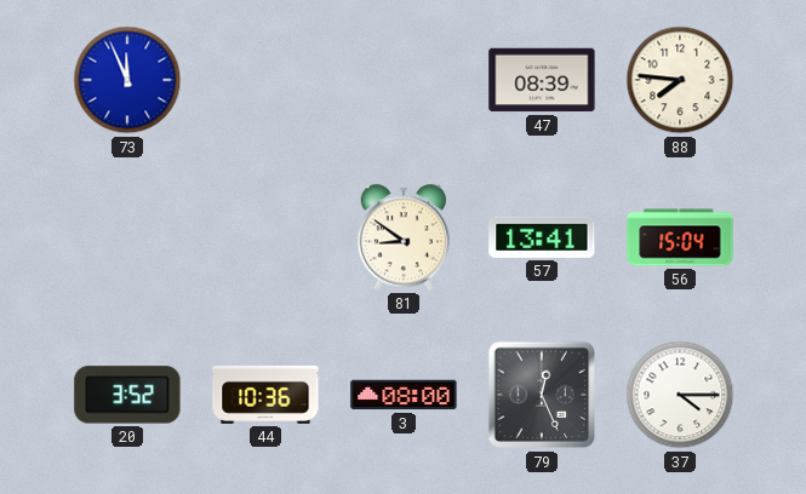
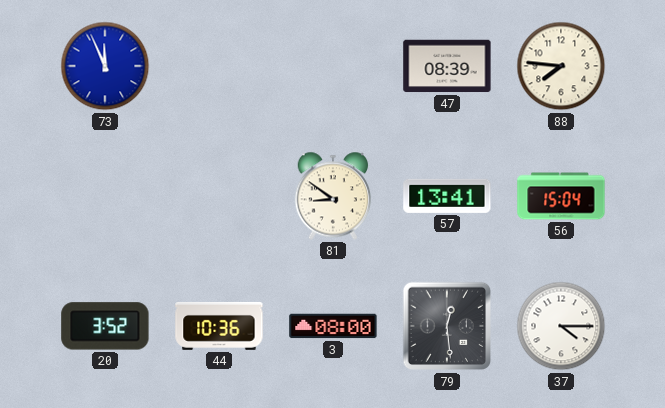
79: 12:26 -> 12:29
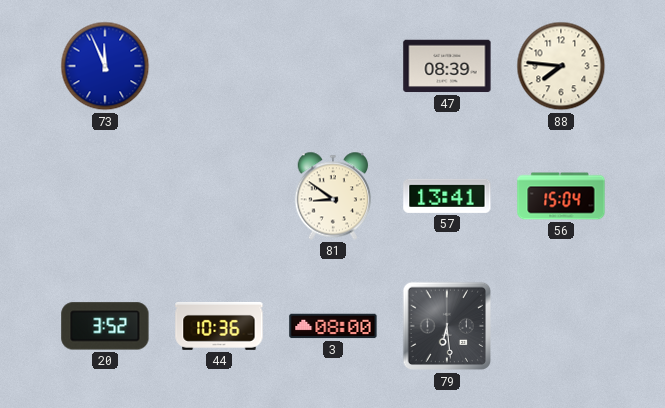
79: 12:29 -> 6:29
37: 4:15 -> none
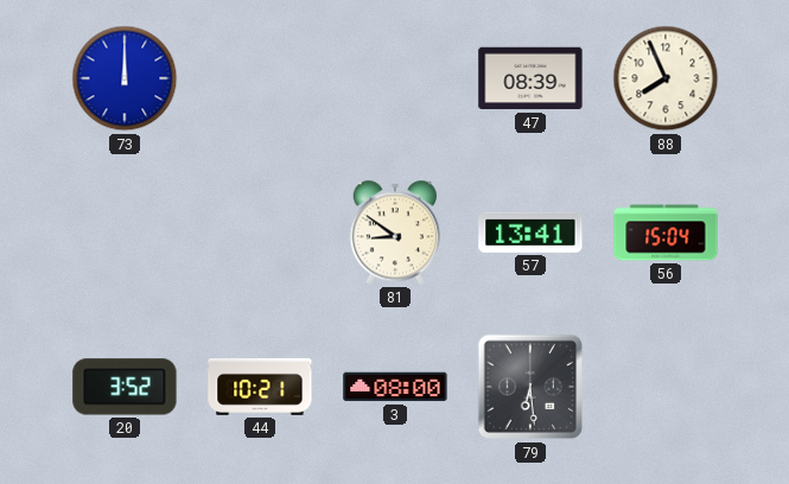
73: 11:56 -> 12:00
88: 7:46 -> 7:56
44: 10:36 -> 10:21
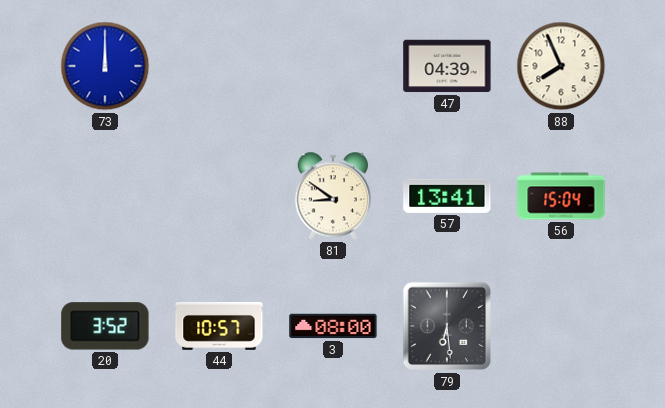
47: 08:39 -> 04:39
44: 10:21 -> 10:57
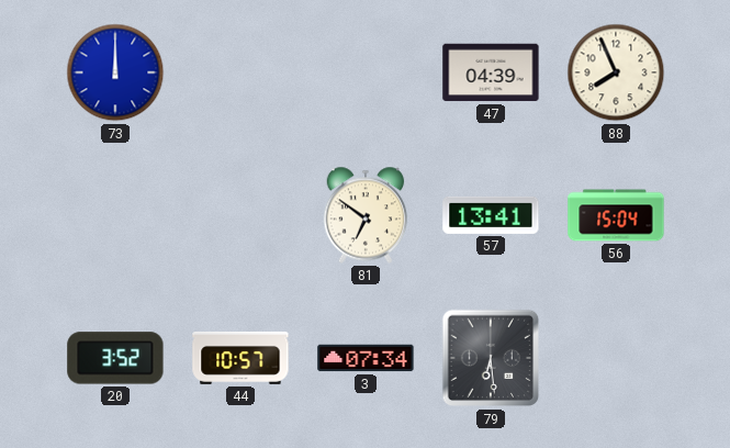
81: 8:51 -> 6:51
3: 08:00 -> 07:34
